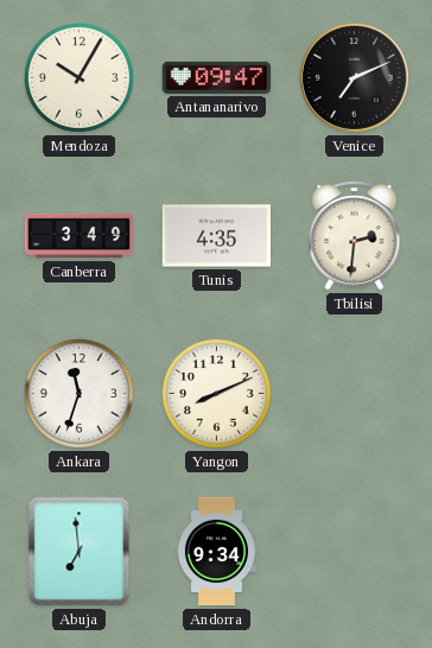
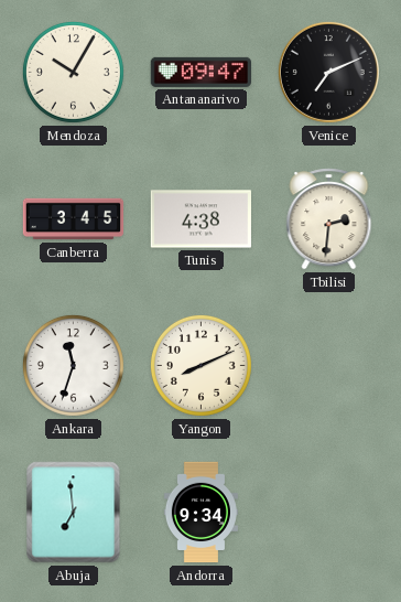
Canberra: 3:49 -> 3:45
Tunis: 4:35 -> 4:38
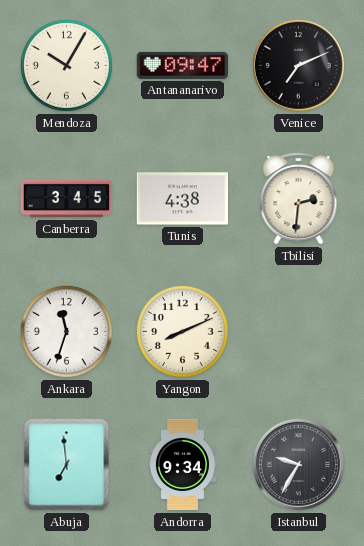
Istanbul: none -> 9:35
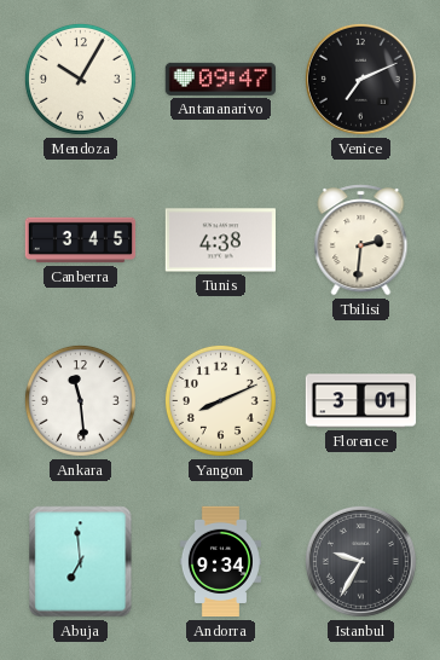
Ankara: 11:33 -> 11:29
Florence: none -> 3:01
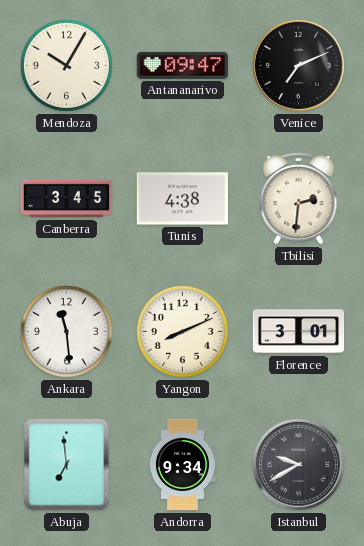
Istanbul: 9:35 -> 9:40
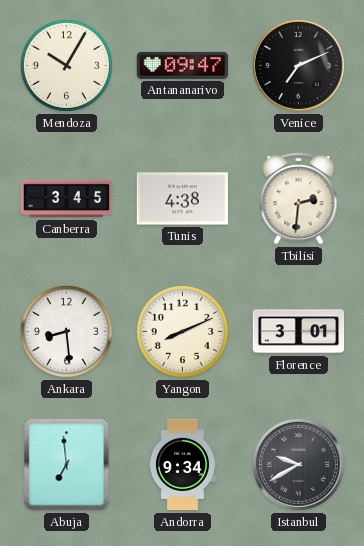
Ankara: 11:29 -> 8:29
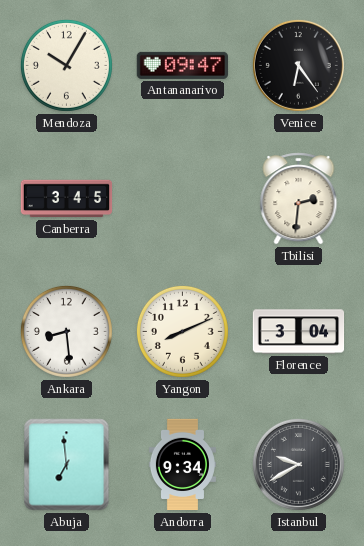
Venice: 7:11 -> 6:24
Tunis: 4:38 -> none
Florence: 3:01 -> 3:04
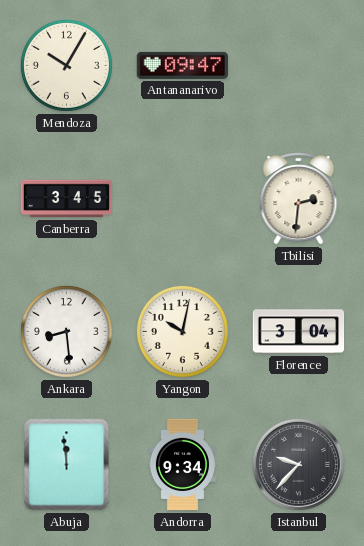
Venice: 6:24 -> none
Yangon: 8:11 -> 10:02
Abuja: 6:59 -> 11:59
Istanbul: 9:40 -> 9:37
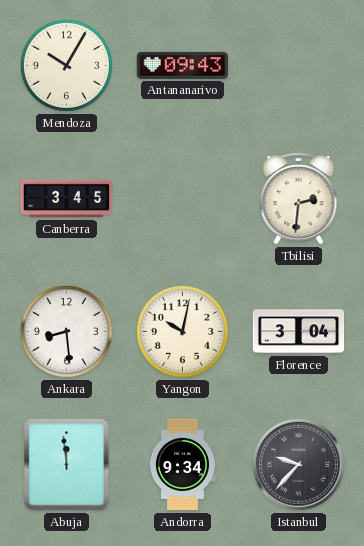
Antananarivo: 09:47 -> 09:43
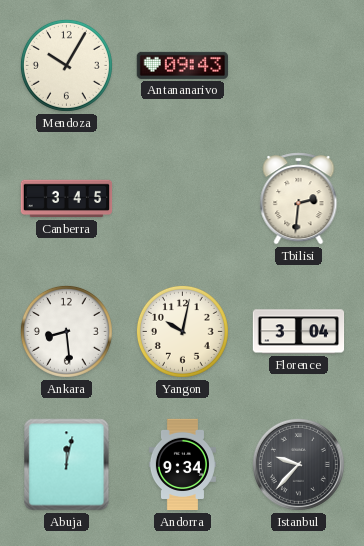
Abuja: 11:59 -> 12:02
